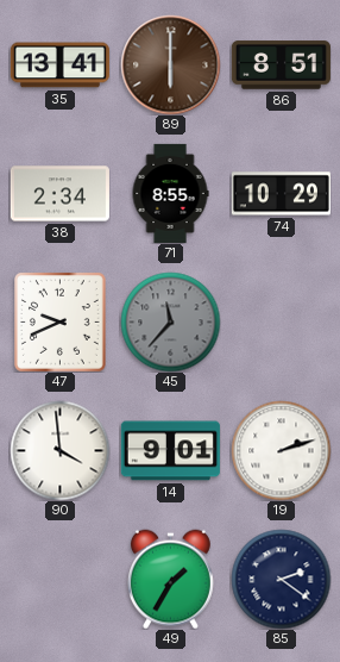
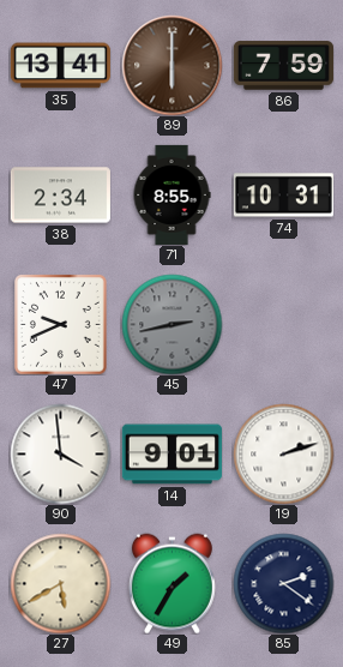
86: 8:51 -> 7:59
74: 10:29 -> 10:31
45: 11:37 -> 2:43
27: none -> 5:40
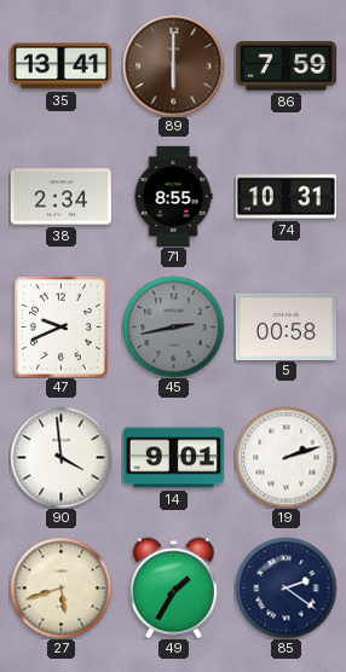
5: none -> 00:58
27: 5:40 -> 5:42
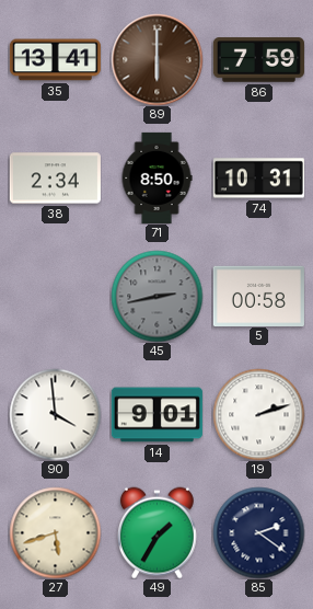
71: 8:55 -> 8:50
47: 9:41 -> none
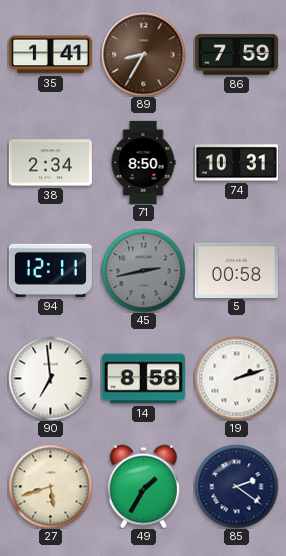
35: 13:41 -> 1:41
89: 6:00 -> 8:35
94: none -> 12:11
90: 3:59 -> 6:59
14: 9:01 -> 8:58
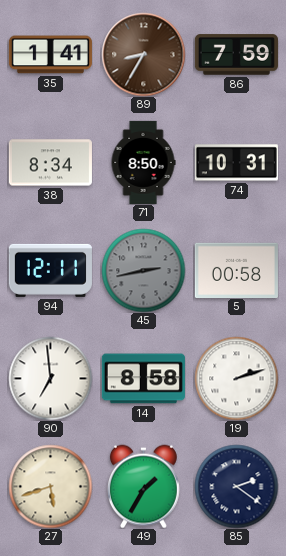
38: 2:34 -> 8:34
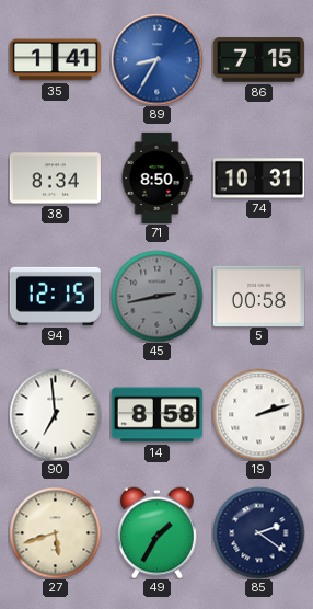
89 dial: brown -> blue
86: 7:59 -> 7:15
94: 12:11 -> 12:15
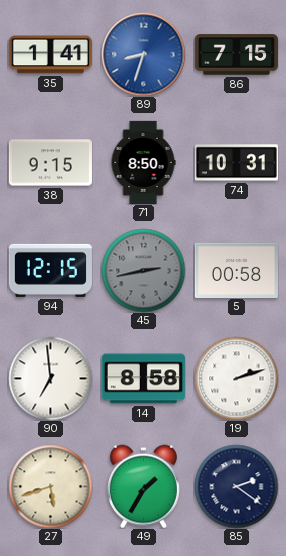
89: 8:35 -> 8:33
38: 8:34 -> 9:15
